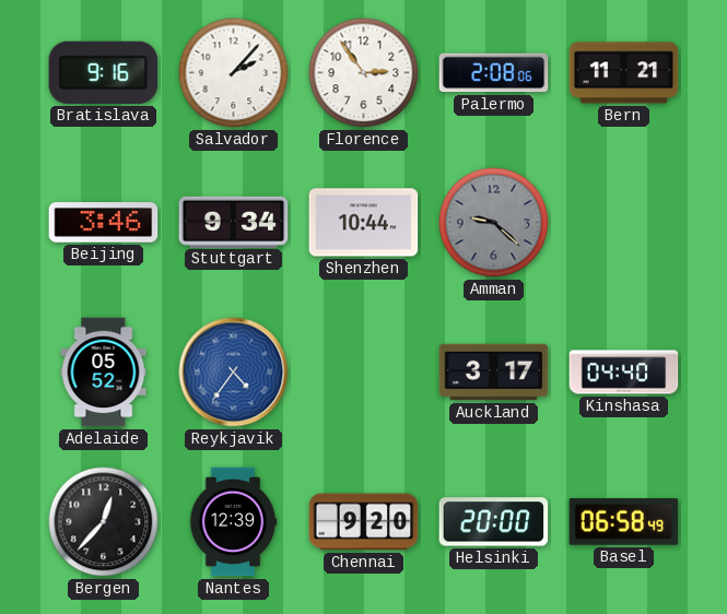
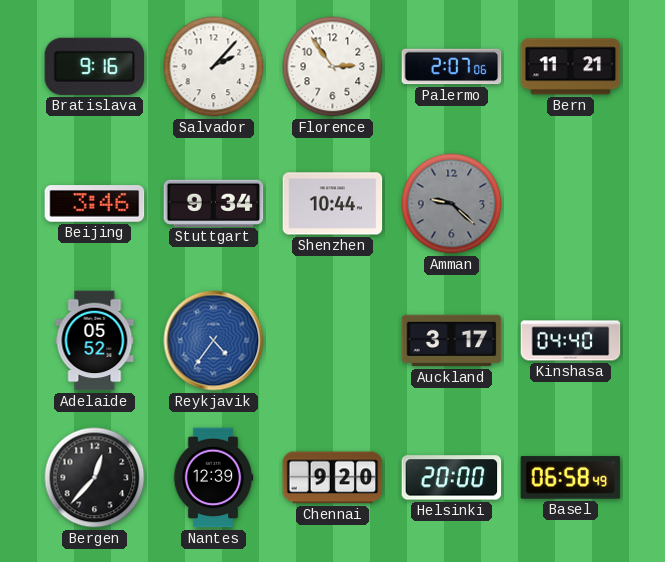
Palermo: 2:08 -> 2:07
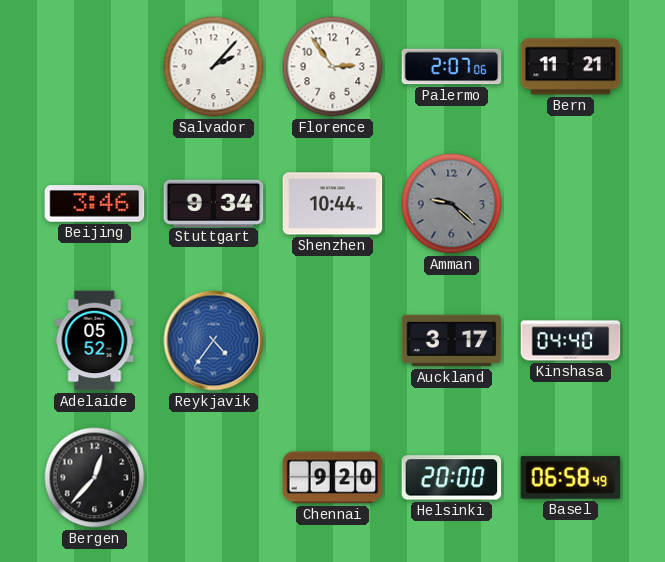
Bratislava: 9:16 -> none
Nantes: 12:39 -> none
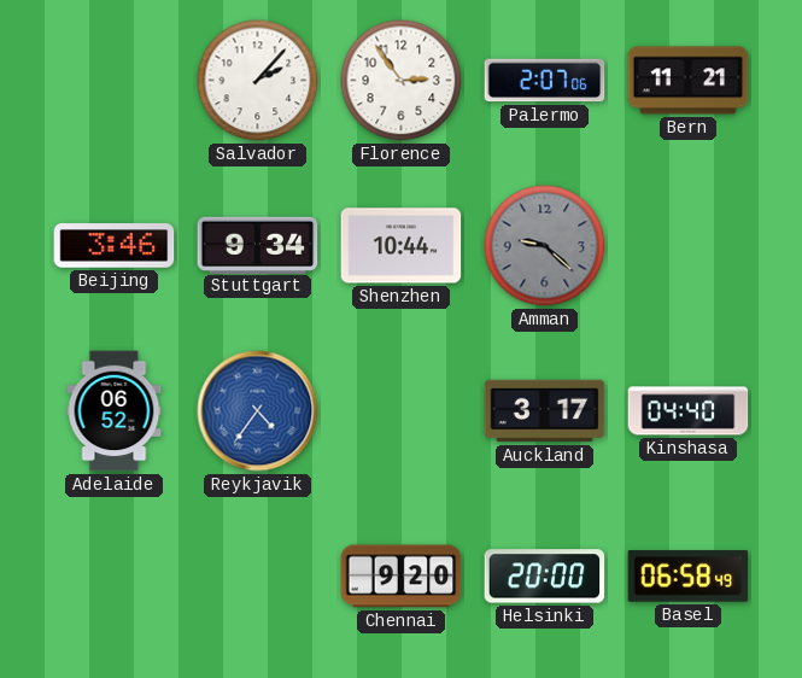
Adelaide: 05:52 -> 06:52
Bergen: 12:37 -> none
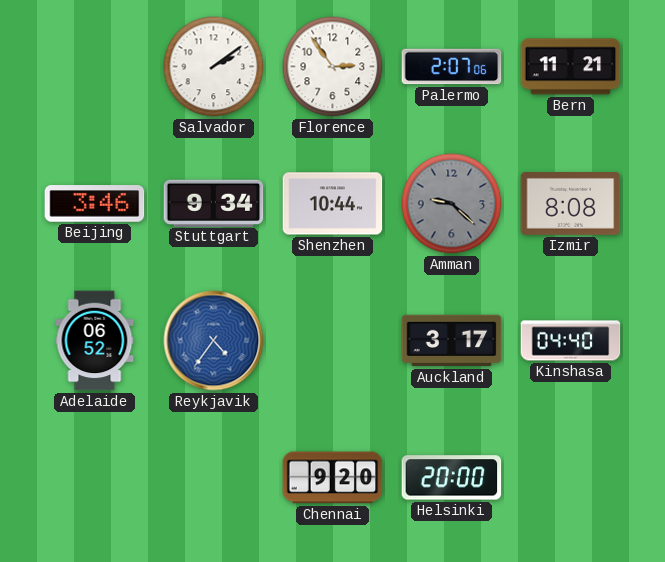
Salvador: 2:07 -> 2:09
Izmir: none -> 8:08
Basel: 06:58 -> none
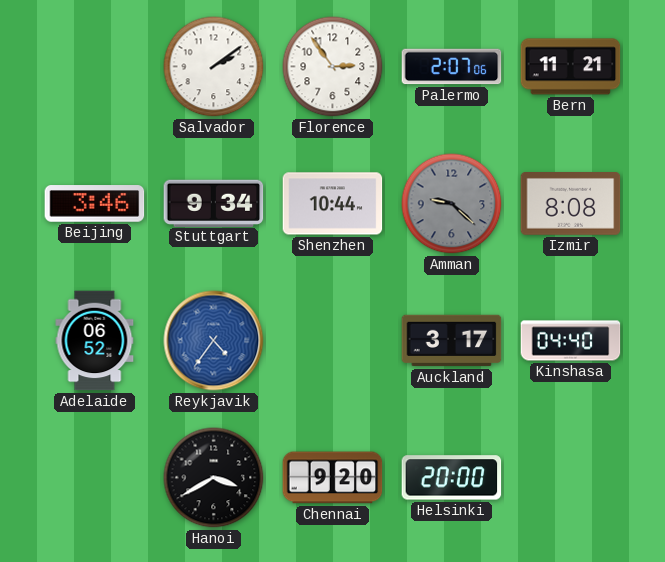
Hanoi: none -> 3:40
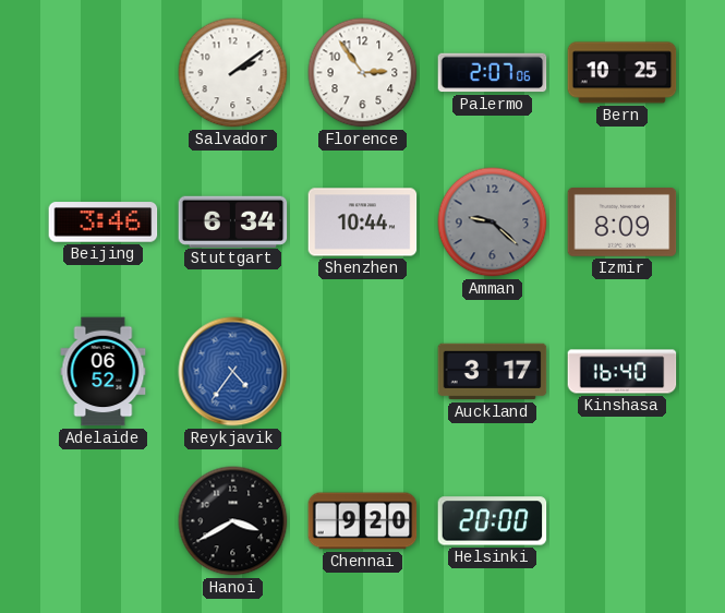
Bern: 11:21 -> 10:25
Stuttgart: 9:34 -> 6:34
Izmir: 8:08 -> 8:09
Kinshasa: 04:40 -> 16:40
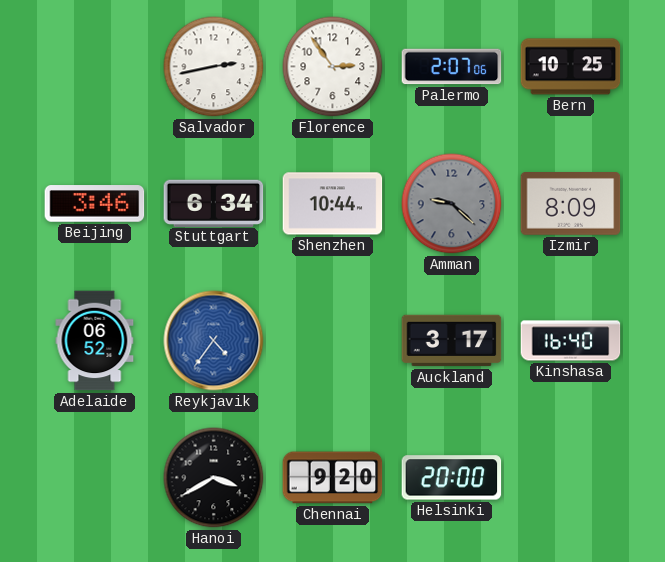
Salvador: 2:09 -> 2:43
